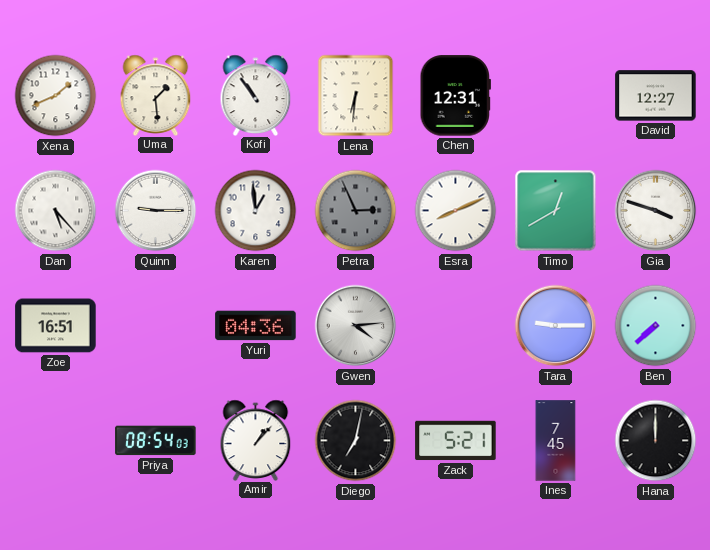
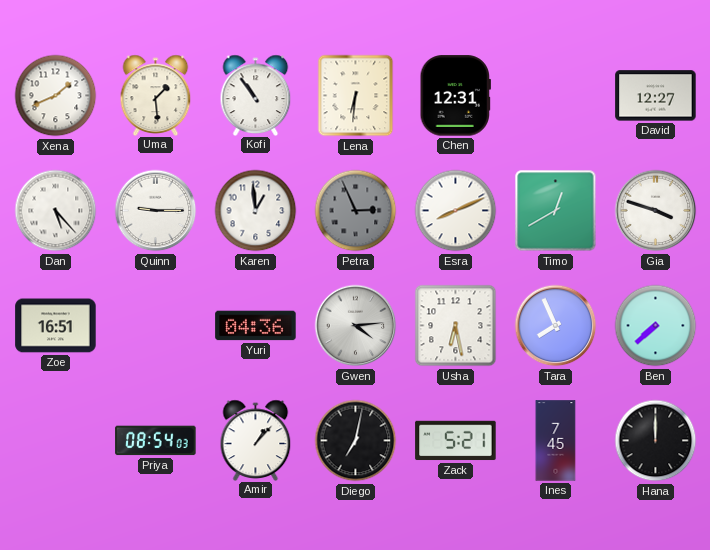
Usha: none -> 6:28
Tara: 9:15 -> 7:56
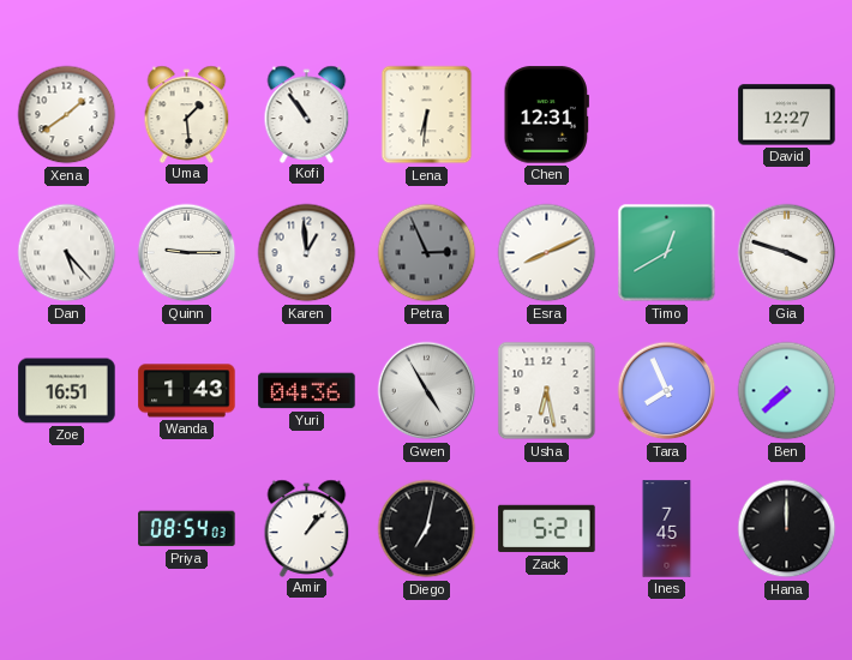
Xena: 1:41 -> 1:39
Wanda: none -> 1:43
Gwen: 4:14 -> 4:55
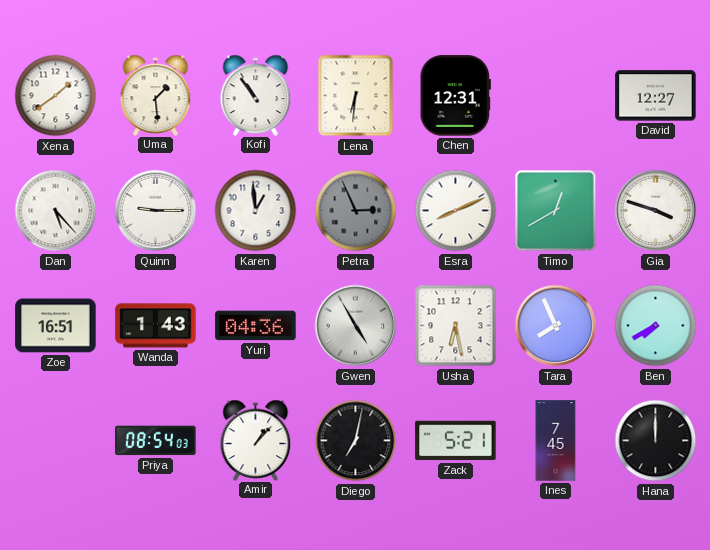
Ben: 7:38 -> 7:40
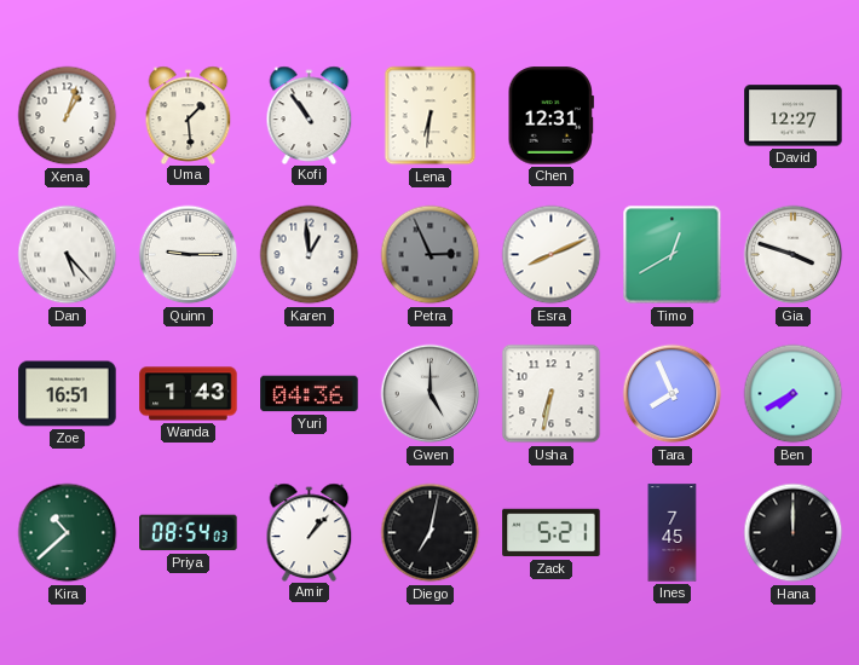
Xena: 1:39 -> 1:03
Gwen: 4:55 -> 5:00
Usha: 6:28 -> 6:32
Kira: none -> 10:38
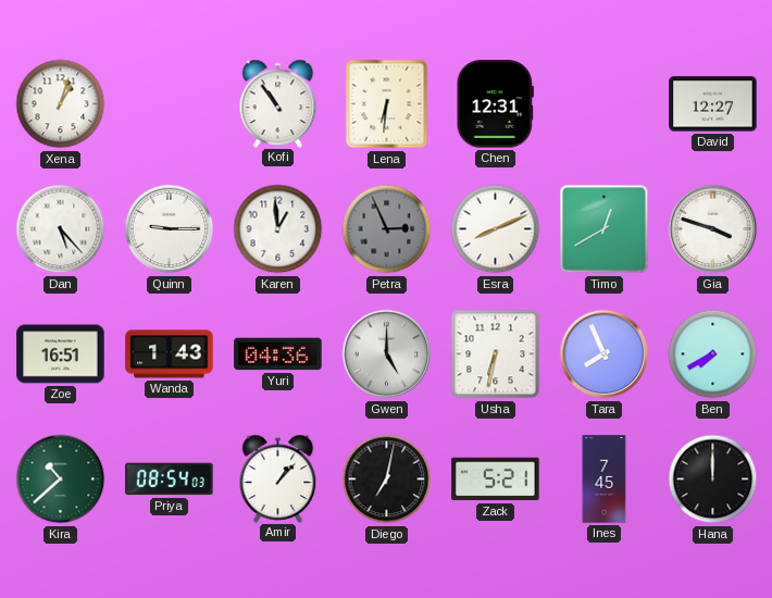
Uma: 1:29 -> none
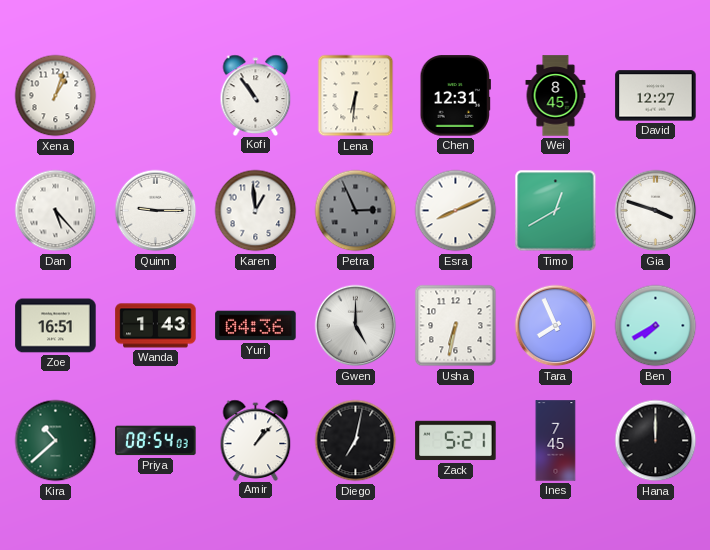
Wei: none -> 8:45
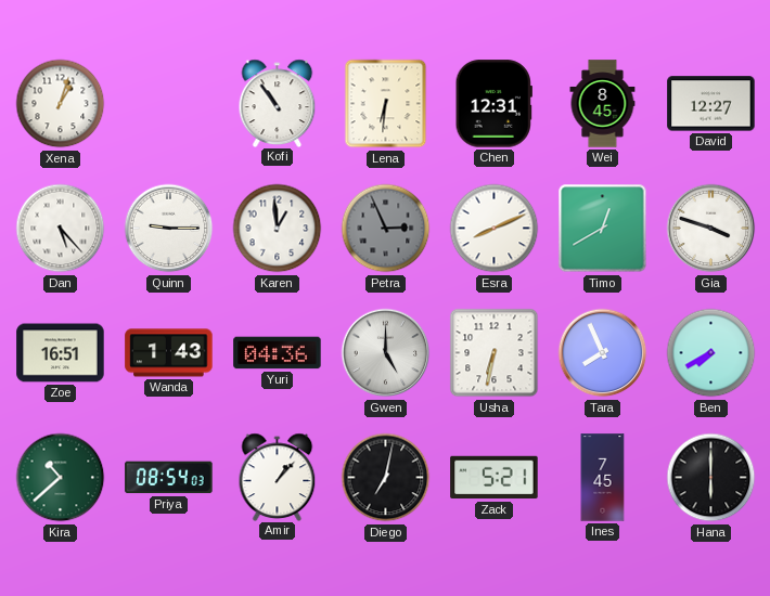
Hana: 12:00 -> 6:00
